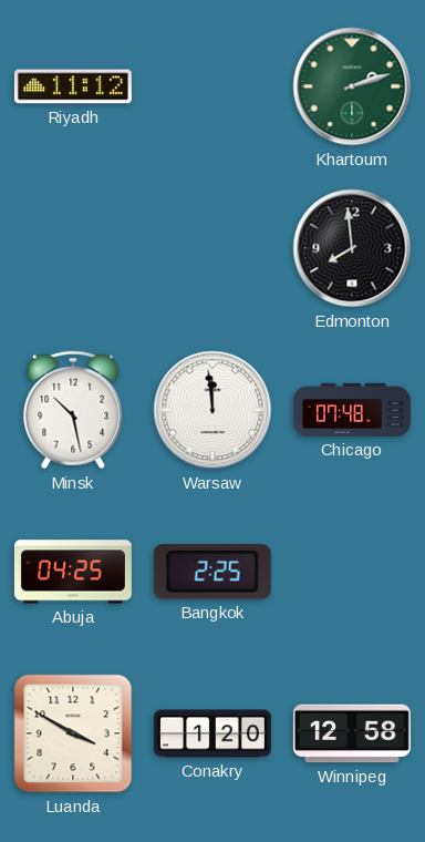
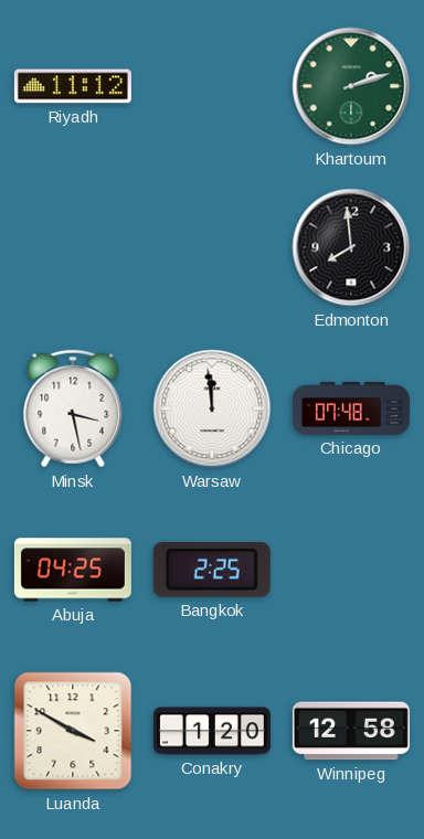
Minsk: 10:28 -> 3:28
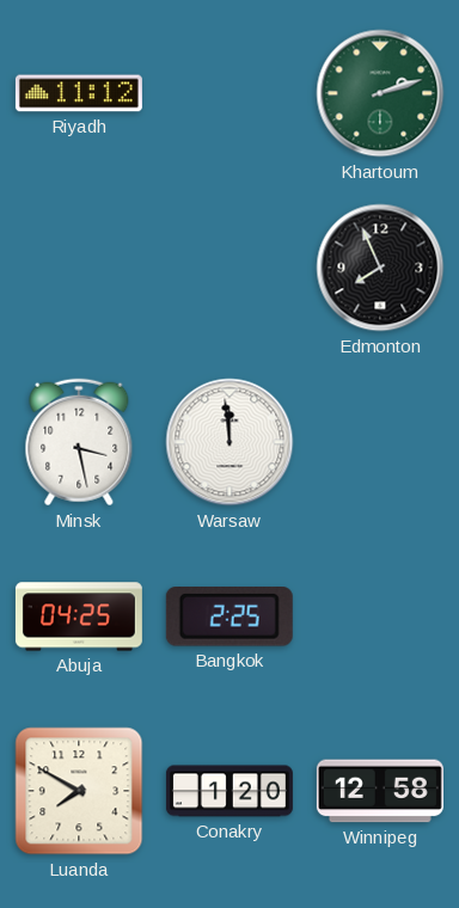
Edmonton: 7:59 -> 7:56
Chicago: 07:48 -> none
Luanda: 3:50 -> 7:50
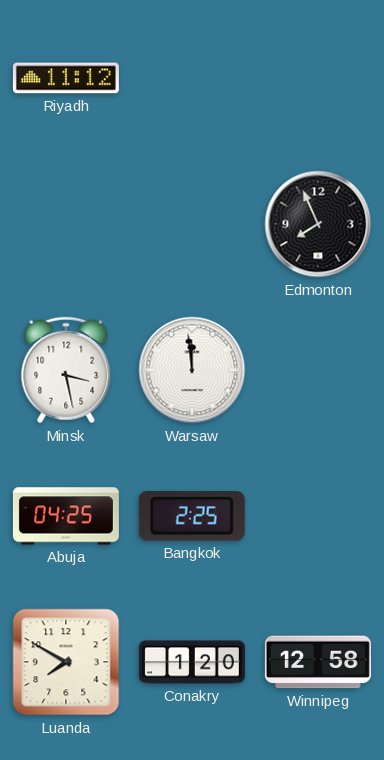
Khartoum: 2:12 -> none
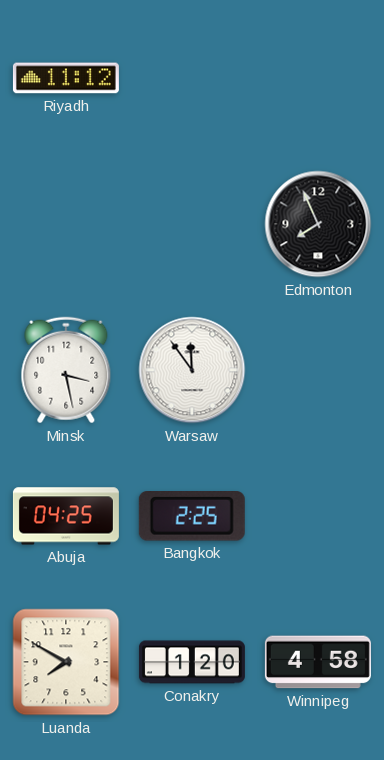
Warsaw: 11:59 -> 11:54
Winnipeg: 12:58 -> 4:58
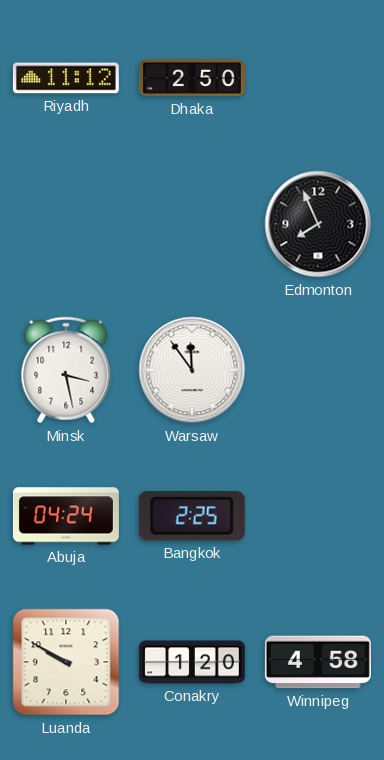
Dhaka: none -> 2:50
Abuja: 04:25 -> 04:24
Luanda: 7:50 -> 9:50
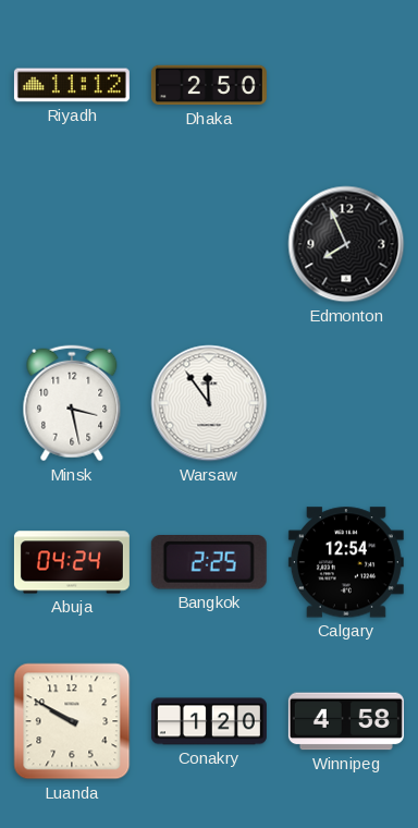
Calgary: none -> 12:54
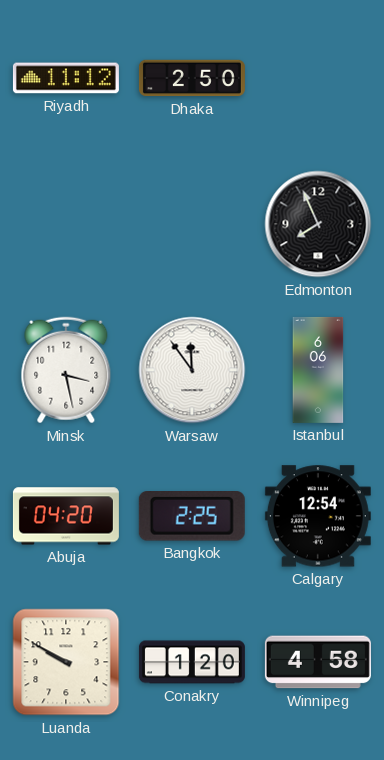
Istanbul: none -> 6:06
Abuja: 04:24 -> 04:20
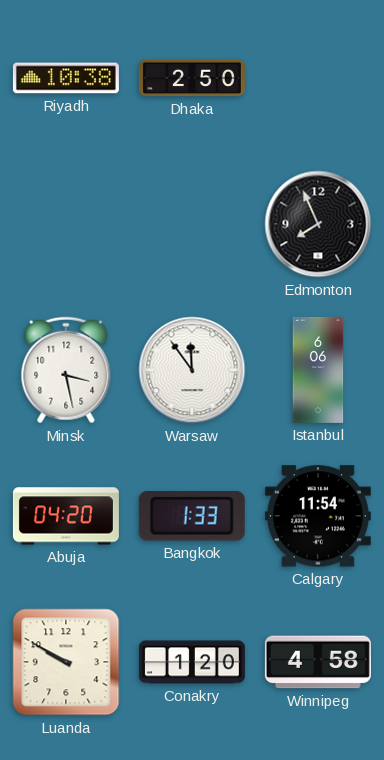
Riyadh: 11:12 -> 10:38
Bangkok: 2:25 -> 1:33
Calgary: 12:54 -> 11:54
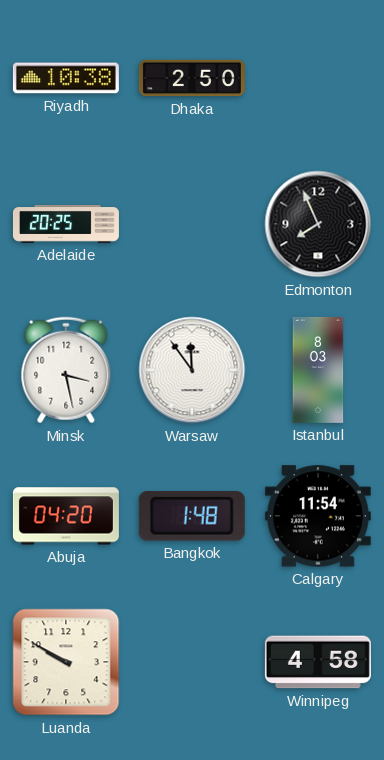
Adelaide: none -> 20:25
Istanbul: 6:06 -> 8:03
Bangkok: 1:33 -> 1:48
Conakry: 1:20 -> none
